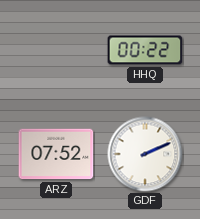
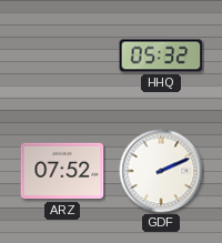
HHQ: 00:22 -> 05:32
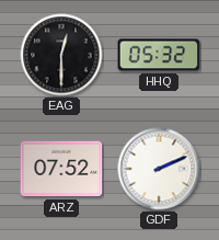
EAG: none -> 12:30
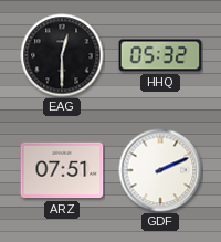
ARZ: 07:52 -> 07:51
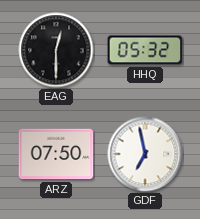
ARZ: 07:51 -> 07:50
GDF: 2:11 -> 6:58
